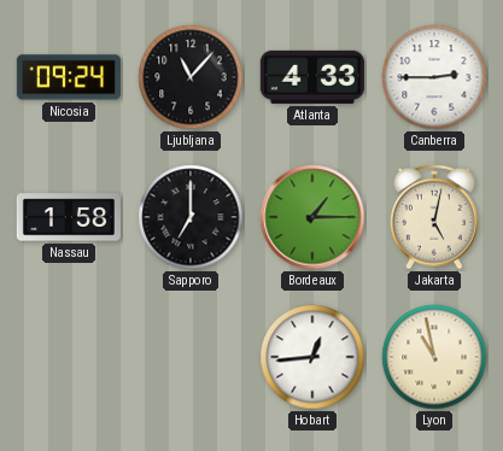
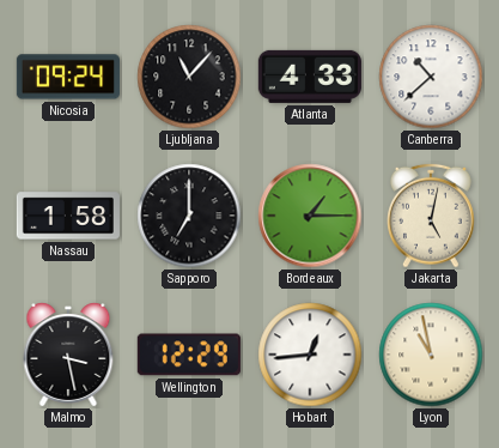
Canberra: 2:45 -> 10:38
Malmo: none -> 3:28
Wellington: none -> 12:29
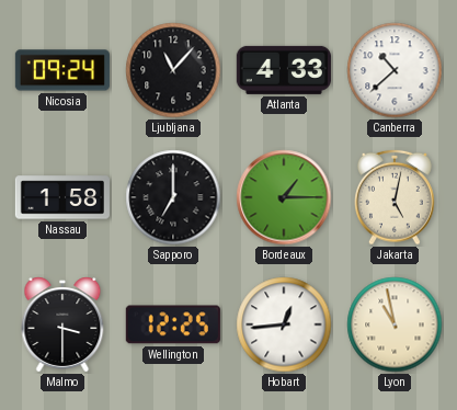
Malmo: 3:28 -> 3:30
Wellington: 12:29 -> 12:25
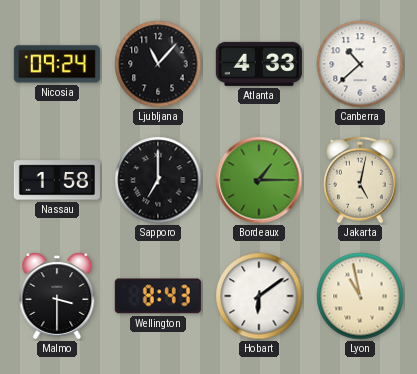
Wellington: 12:25 -> 8:43
Hobart: 12:44 -> 6:09
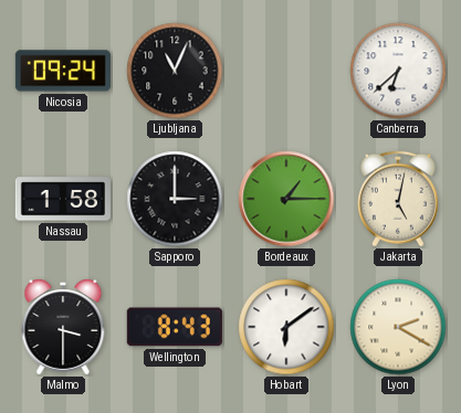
Ljubljana: 11:07 -> 11:04
Atlanta: 4:33 -> none
Canberra: 10:38 -> 6:38
Sapporo: 7:00 -> 3:00
Lyon: 10:58 -> 2:20
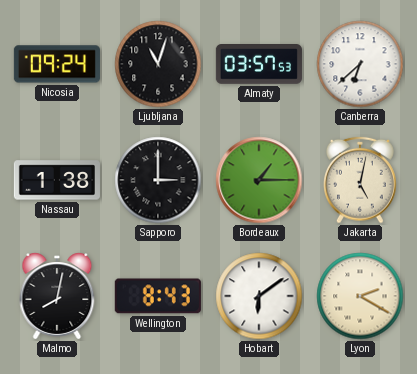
Ljubljana: 11:04 -> 11:03
Almaty: none -> 03:57
Nassau: 1:58 -> 1:38
Malmo: 3:30 -> 8:02
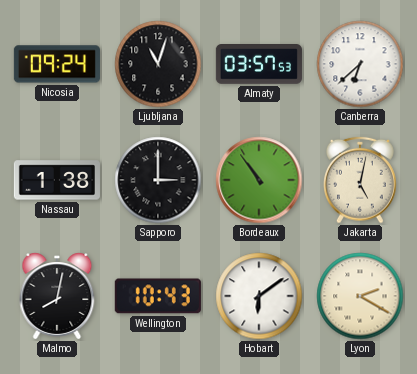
Bordeaux: 1:15 -> 10:54
Wellington: 8:43 -> 10:43
